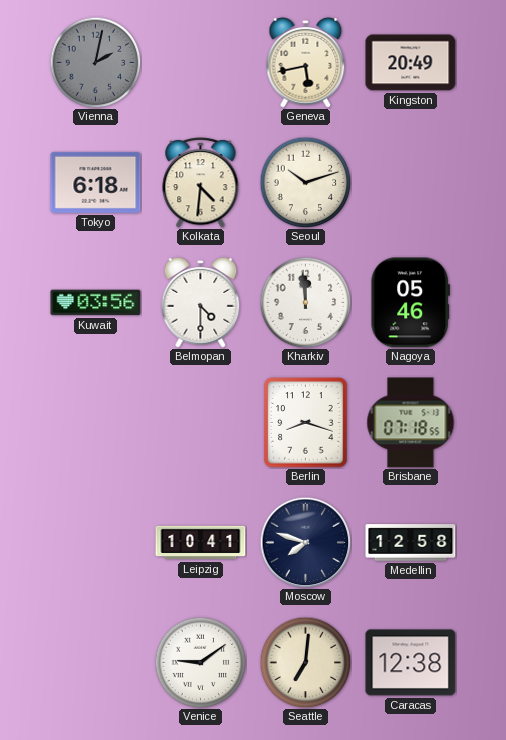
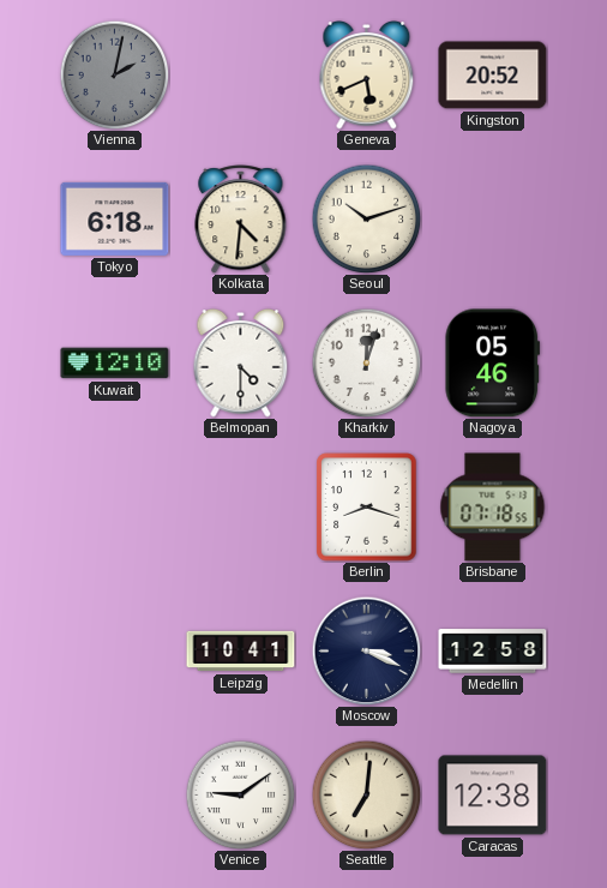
Geneva: 5:43 -> 5:41
Kingston: 20:49 -> 20:52
Kuwait: 03:56 -> 12:10
Kharkiv: 11:59 -> 12:03
Moscow: 7:48 -> 3:19
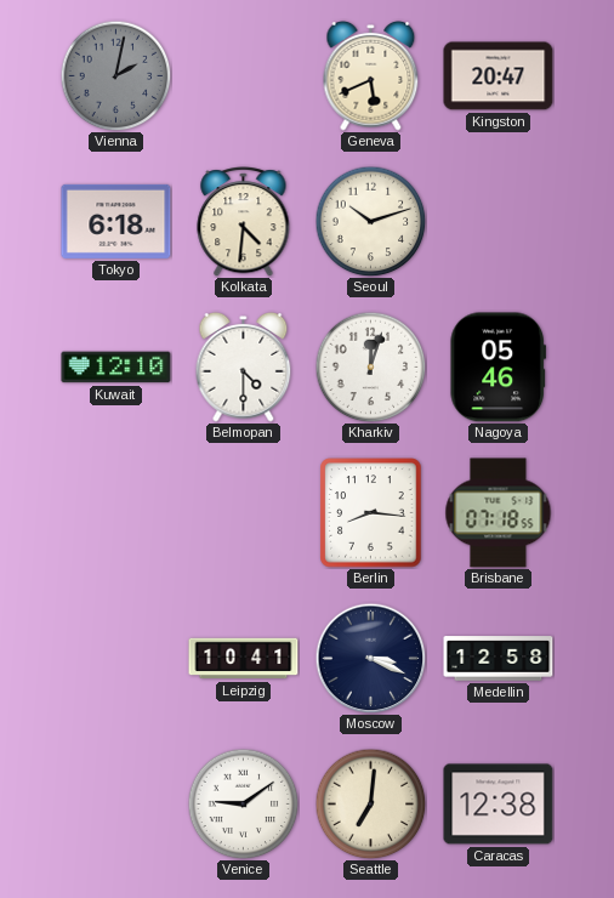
Kingston: 20:52 -> 20:47
Berlin: 8:18 -> 8:16
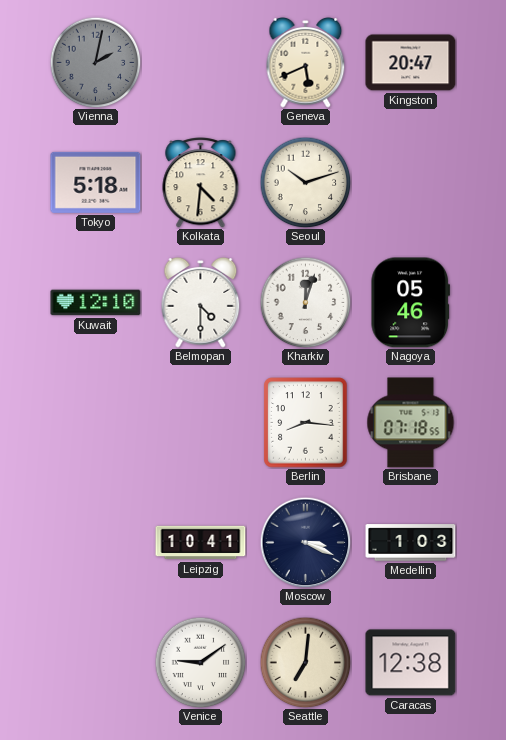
Tokyo: 6:18 -> 5:18
Medellin: 12:58 -> 1:03
